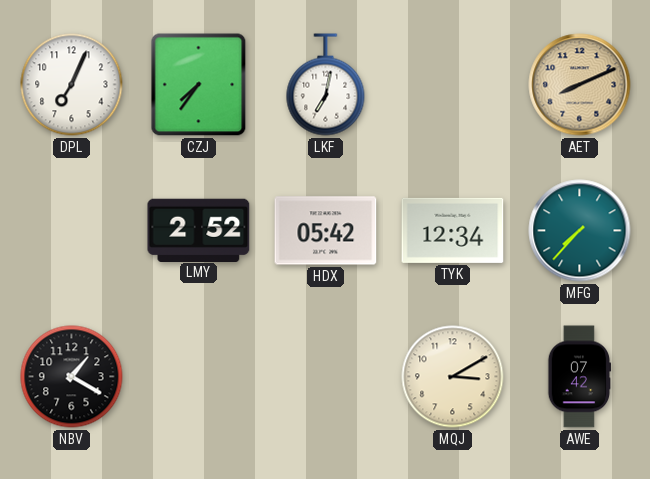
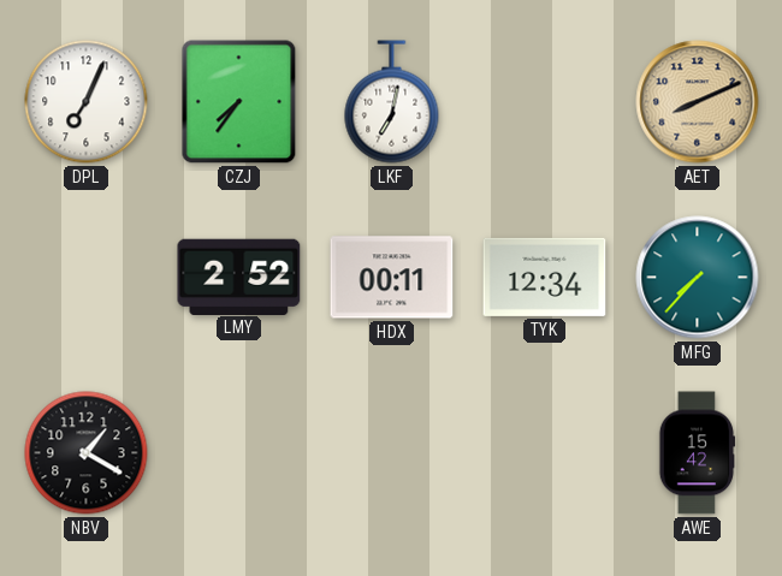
HDX: 05:42 -> 00:11
MQJ: 3:10 -> none
AWE: 07:42 -> 15:42
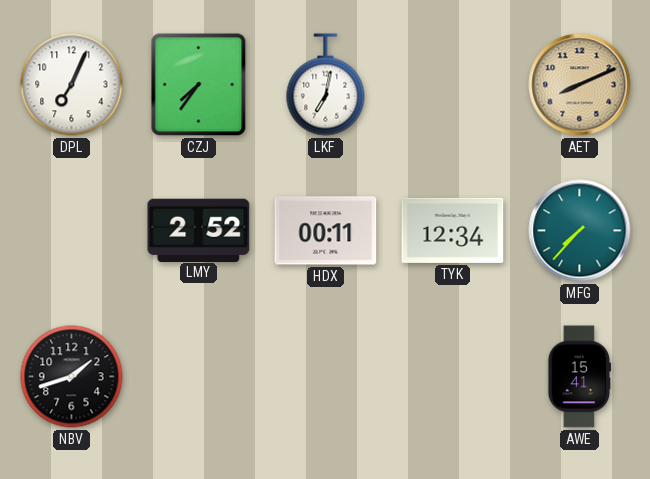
NBV: 1:20 -> 1:42
AWE: 15:42 -> 15:41
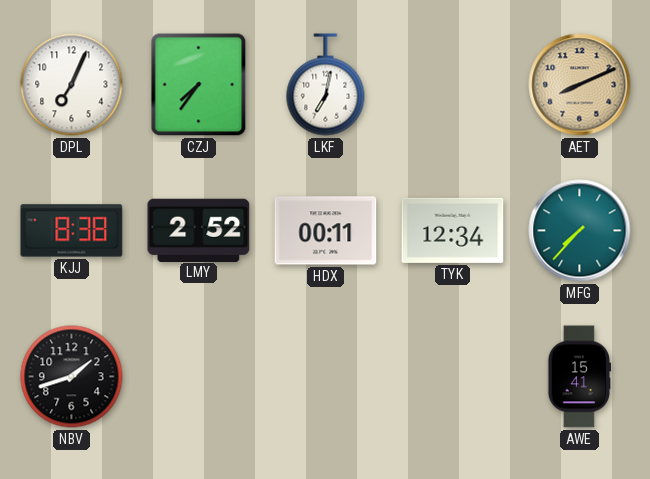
KJJ: none -> 8:38
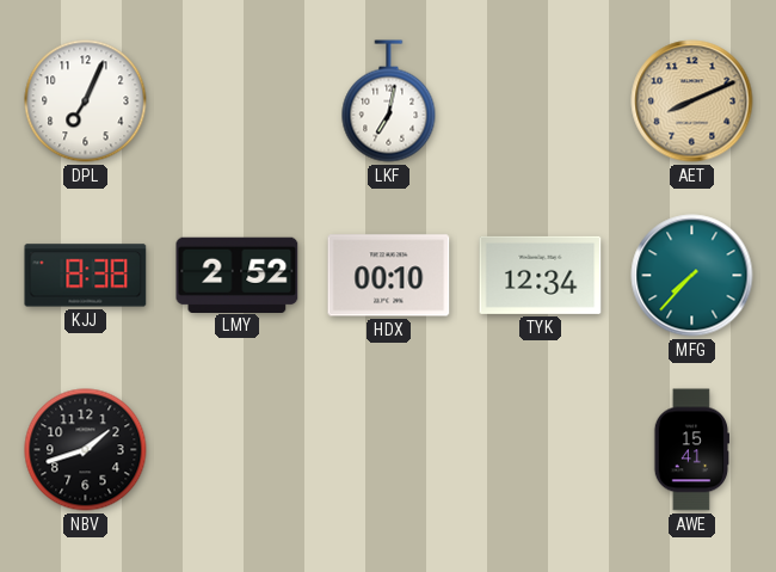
CZJ: 7:36 -> none
HDX: 00:11 -> 00:10
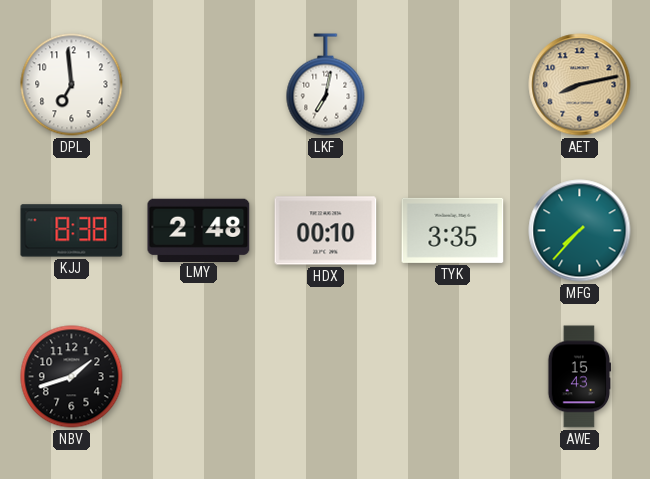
DPL: 7:04 -> 6:59
AET: 8:11 -> 8:13
LMY: 2:52 -> 2:48
TYK: 12:34 -> 3:35
AWE: 15:41 -> 15:43
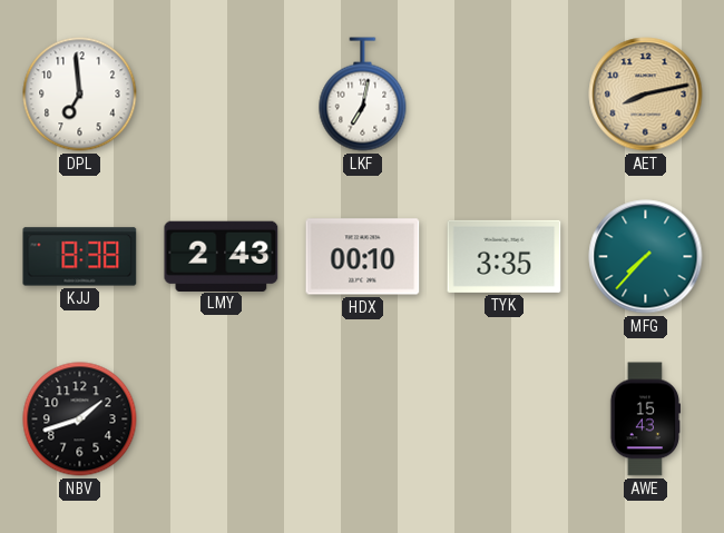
LMY: 2:48 -> 2:43
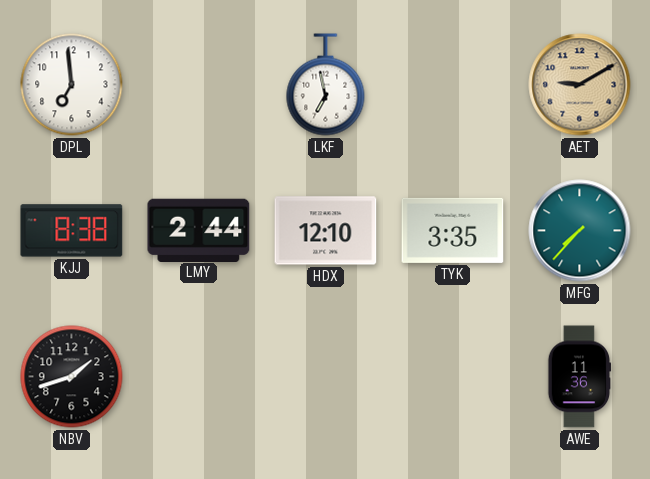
LKF: 7:02 -> 6:58
AET: 8:13 -> 9:10
LMY: 2:43 -> 2:44
HDX: 00:10 -> 12:10
AWE: 15:43 -> 11:36
